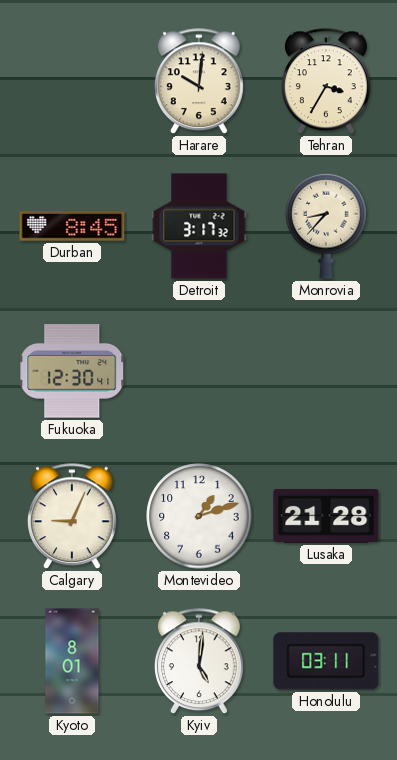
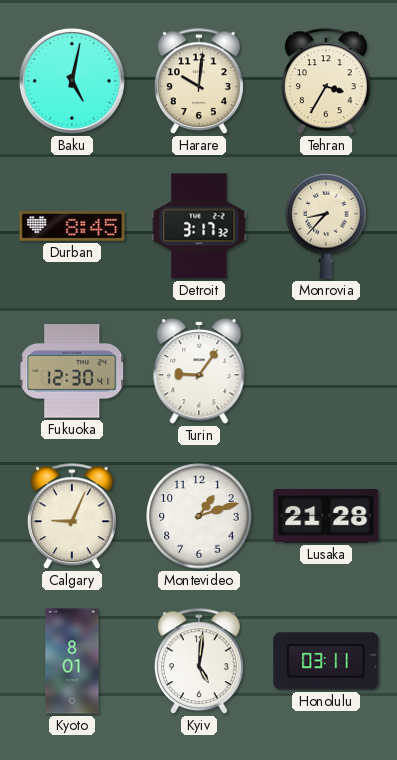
Baku: none -> 5:02
Turin: none -> 9:06
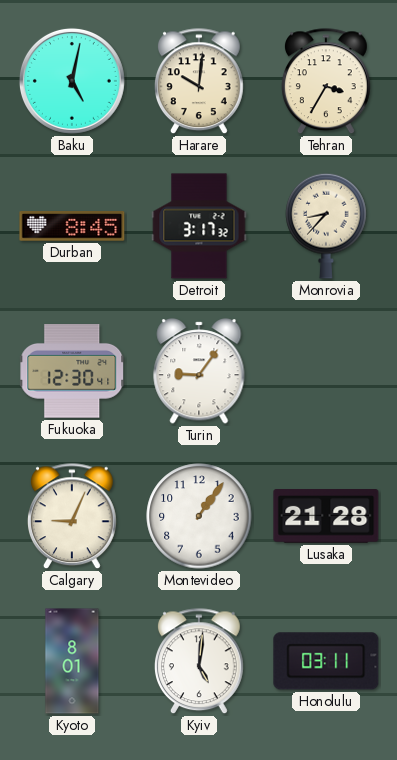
Montevideo: 1:12 -> 1:06
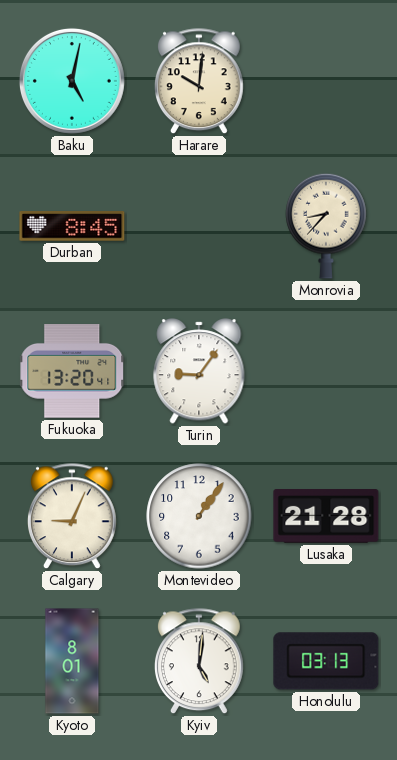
Tehran: 3:35 -> none
Detroit: 3:17 -> none
Fukuoka: 12:30 -> 13:20
Honolulu: 03:11 -> 03:13
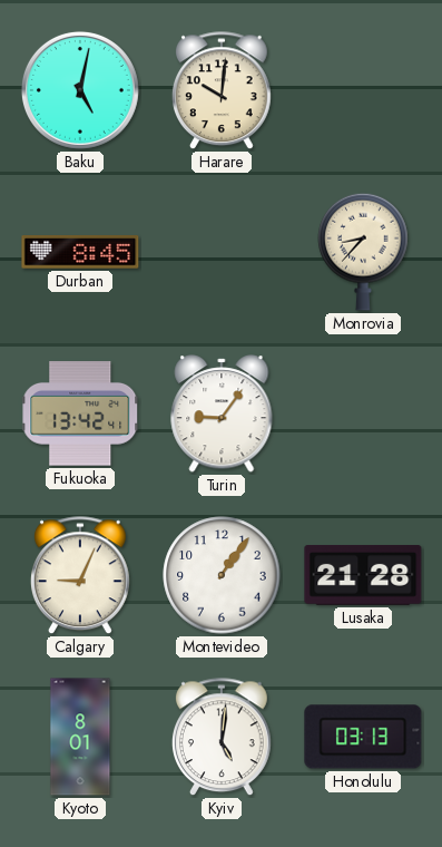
Fukuoka: 13:20 -> 13:42
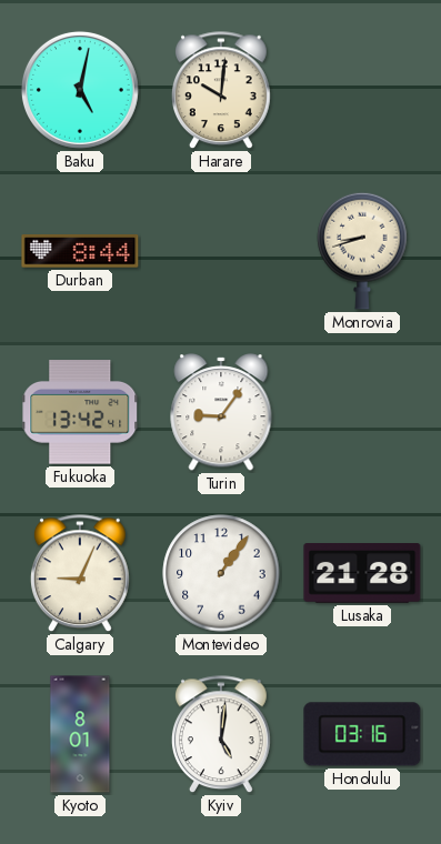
Durban: 8:45 -> 8:44
Monrovia: 8:37 -> 8:42
Honolulu: 03:13 -> 03:16
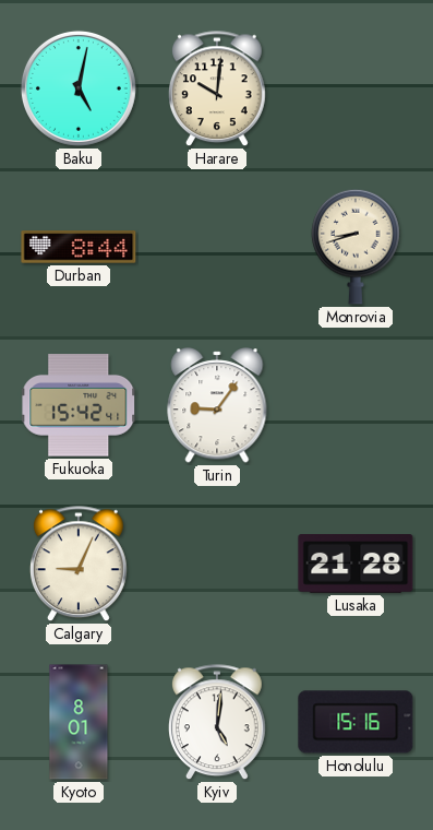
Fukuoka: 13:42 -> 15:42
Montevideo: 1:06 -> none
Honolulu: 03:16 -> 15:16
